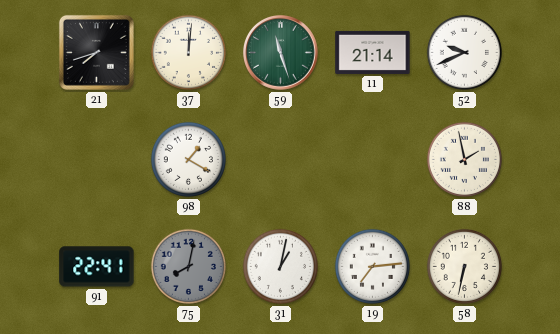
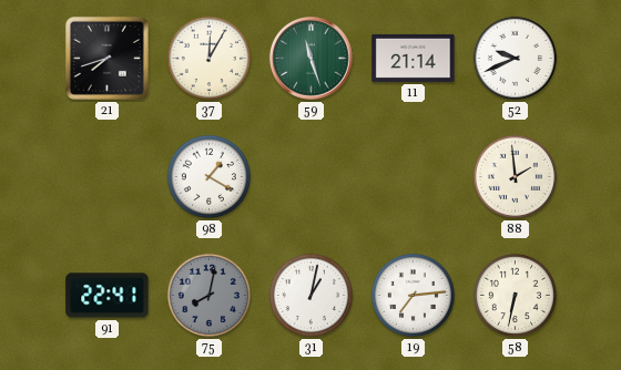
37: 12:01 -> 12:05
88: 1:58 -> 1:59
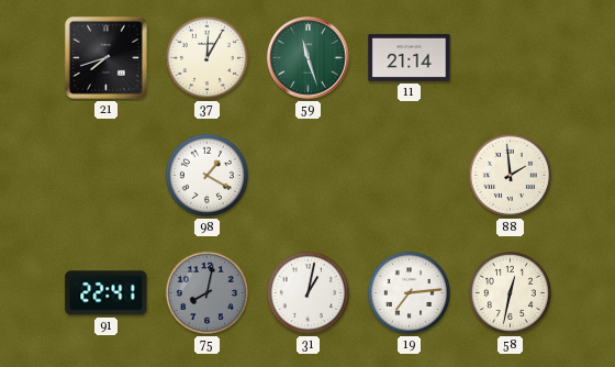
52: 9:41 -> none
58: 6:32 -> 12:32
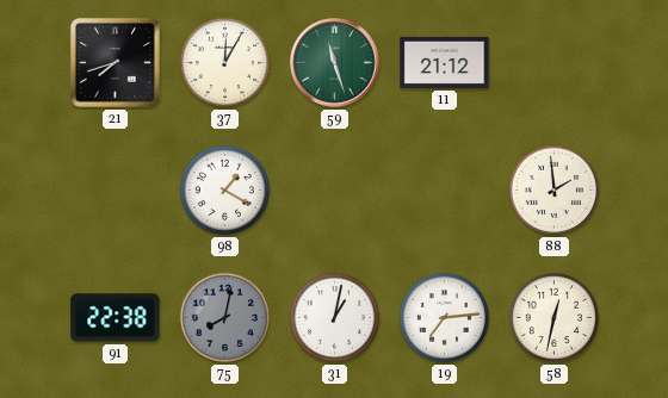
11: 21:14 -> 21:12
91: 22:41 -> 22:38
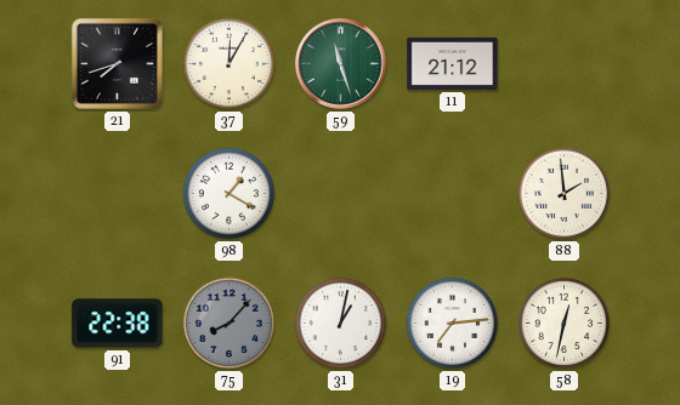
75: 8:02 -> 8:07
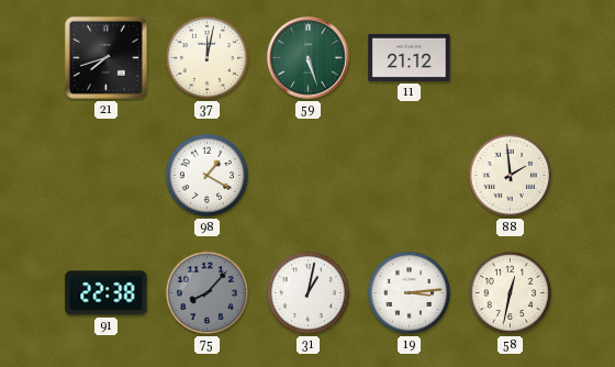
37: 12:05 -> 12:02
59: 11:27 -> 5:27
19: 7:14 -> 3:14
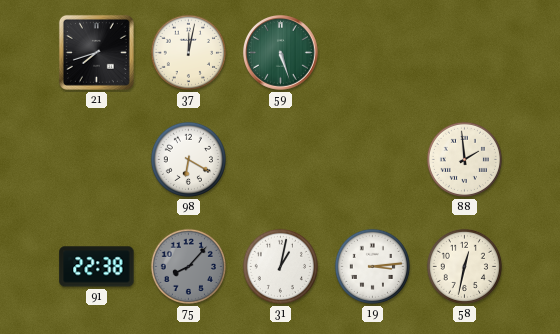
11: 21:12 -> none
98: 1:20 -> 6:20
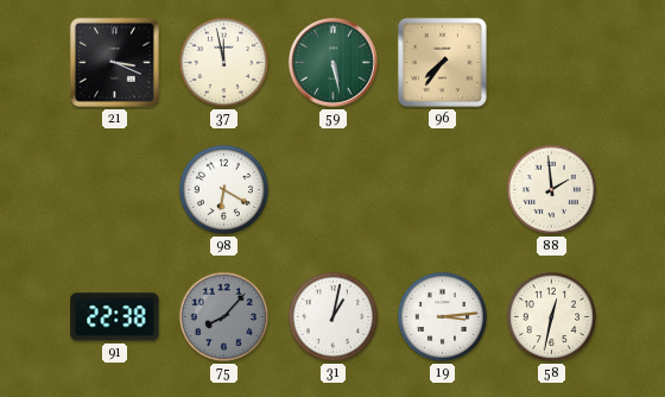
21: 7:42 -> 3:19
37: 12:02 -> 11:58
59: 5:27 -> 5:28
96: none -> 7:36
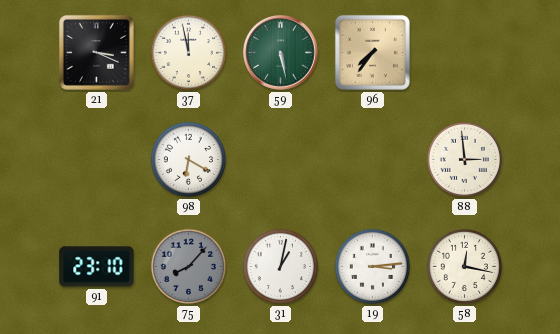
88: 1:59 -> 2:59
91: 22:38 -> 23:10
58: 12:32 -> 12:17
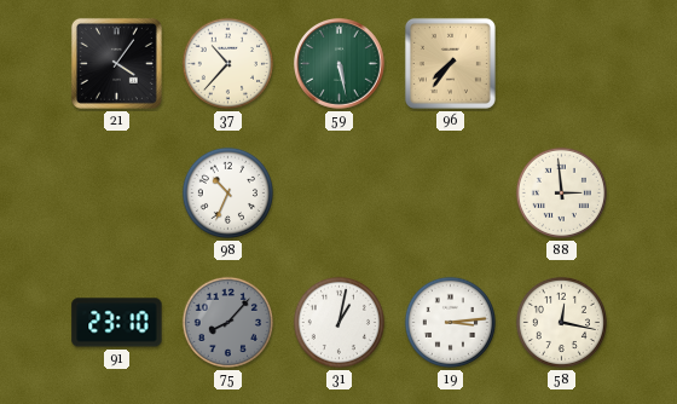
21: 3:19 -> 4:06
37: 11:58 -> 10:37
98: 6:20 -> 10:34
